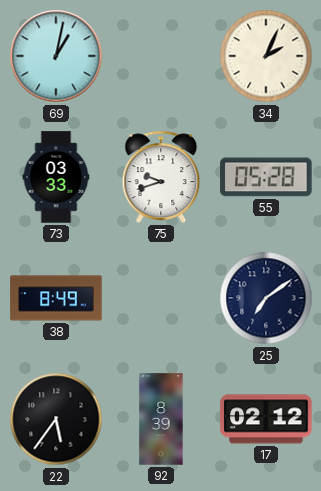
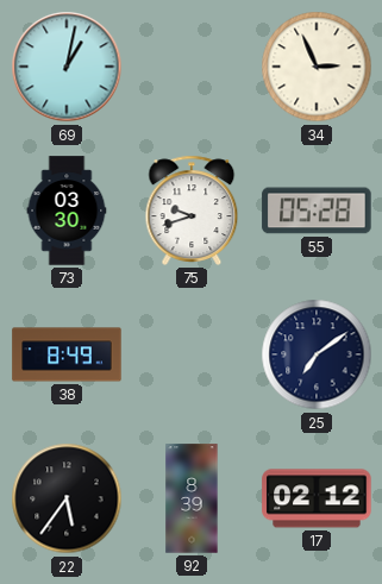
34: 2:04 -> 2:56
73: 03:33 -> 03:30
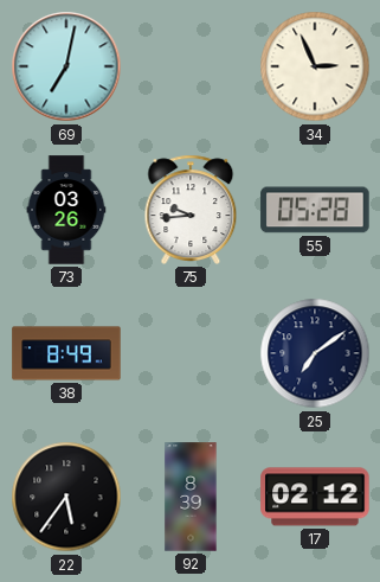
69: 1:02 -> 7:02
73: 03:30 -> 03:26
75: 9:42 -> 9:44
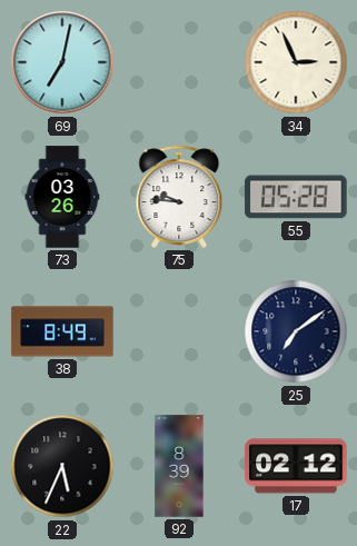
75: 9:44 -> 9:46
22: 5:36 -> 5:34
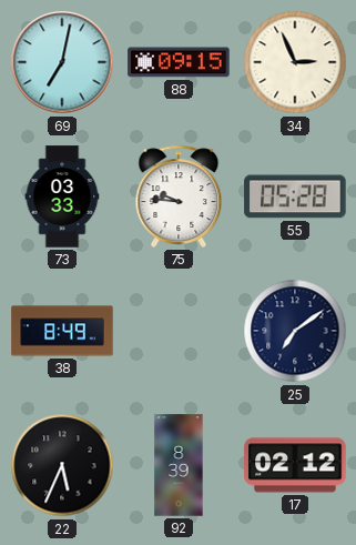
88: none -> 09:15
73: 03:26 -> 03:33
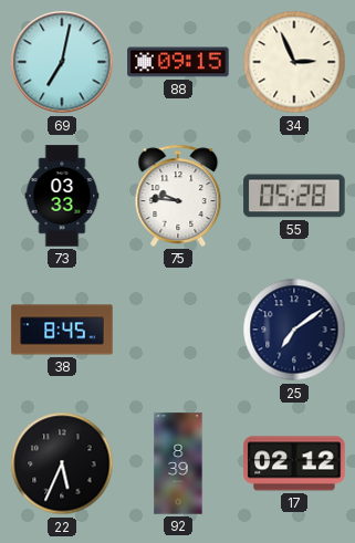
38: 8:49 -> 8:45
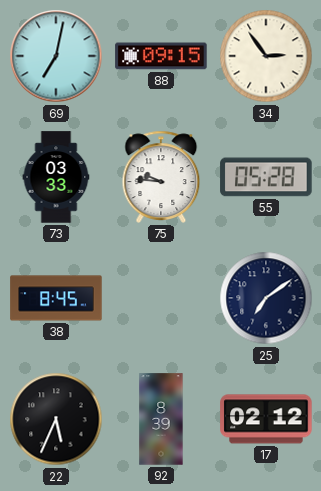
34: 2:56 -> 2:54
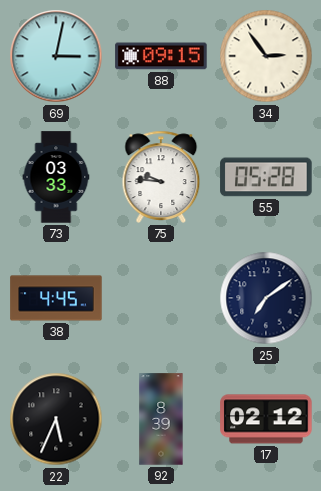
69: 7:02 -> 3:02
38: 8:45 -> 4:45
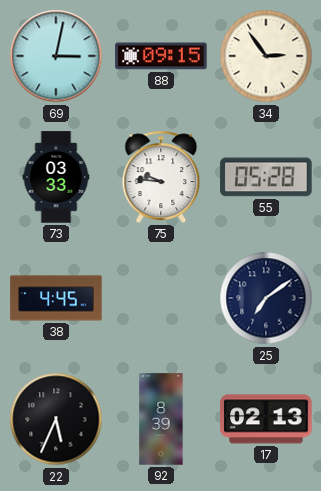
17: 02:12 -> 02:13
